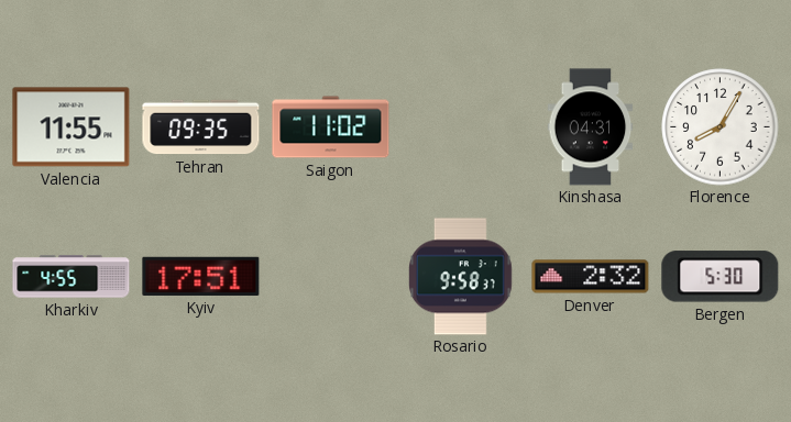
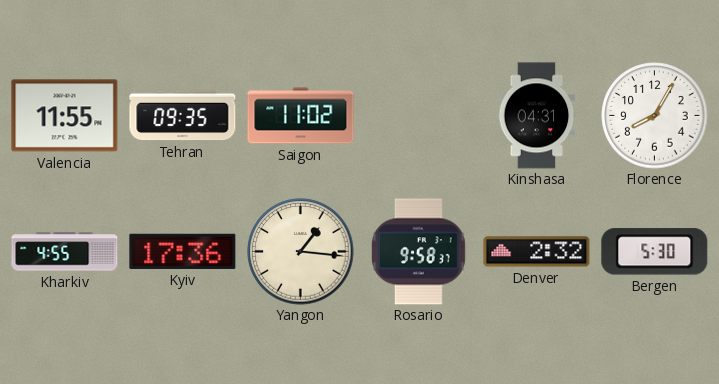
Kyiv: 17:51 -> 17:36
Yangon: none -> 1:16
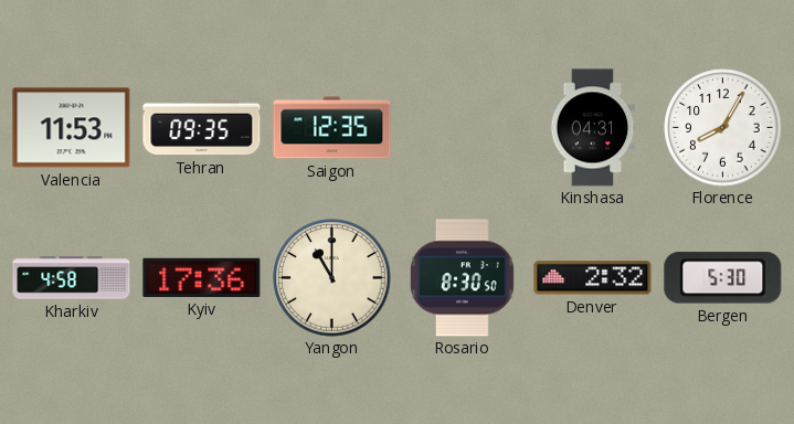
Valencia: 11:55 -> 11:53
Saigon: 11:02 -> 12:35
Kharkiv: 4:55 -> 4:58
Yangon: 1:16 -> 11:00
Rosario: 9:58 -> 8:30
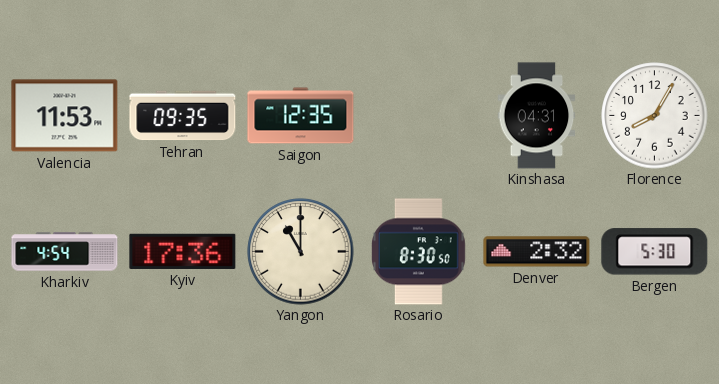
Kharkiv: 4:58 -> 4:54
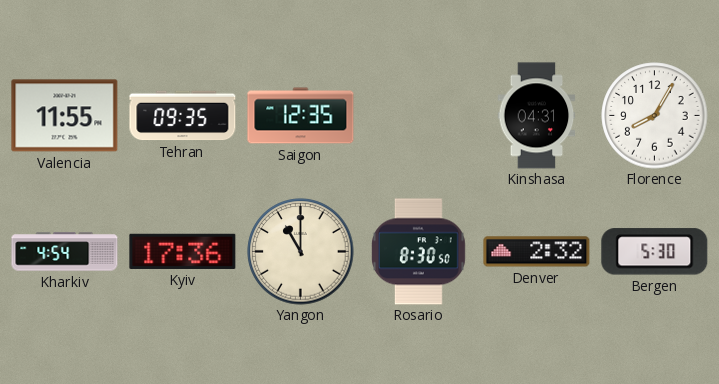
Valencia: 11:53 -> 11:55
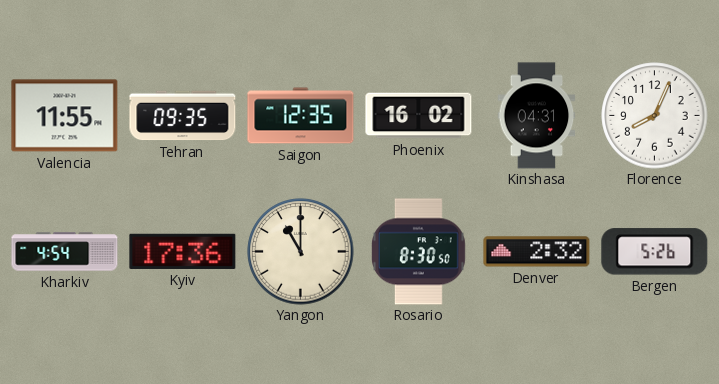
Phoenix: none -> 16:02
Florence: 8:05 -> 8:04
Bergen: 5:30 -> 5:26
